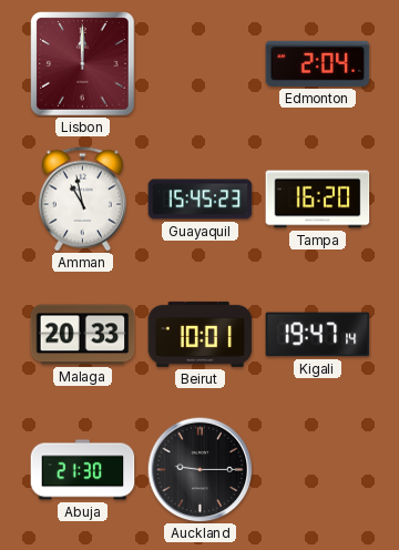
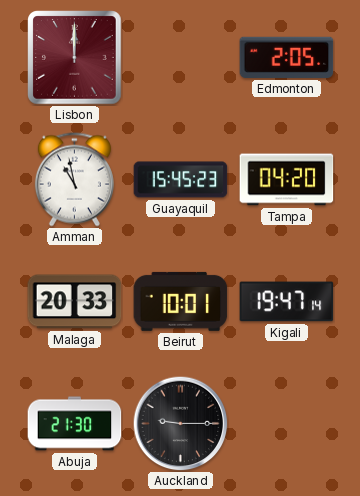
Edmonton: 2:04 -> 2:05
Tampa: 16:20 -> 04:20
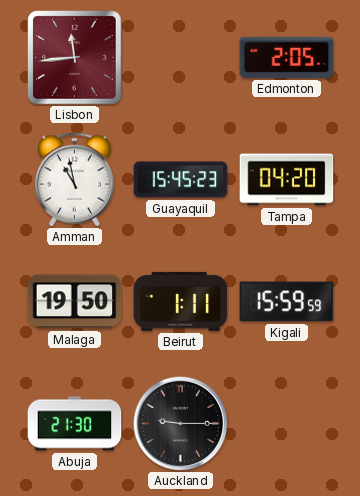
Lisbon: 12:00 -> 11:44
Malaga: 20:33 -> 19:50
Beirut: 10:01 -> 1:11
Kigali: 19:47 -> 15:59
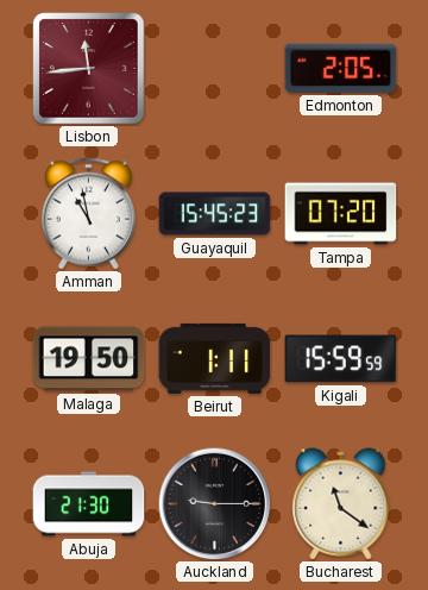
Tampa: 04:20 -> 07:20
Bucharest: none -> 11:21
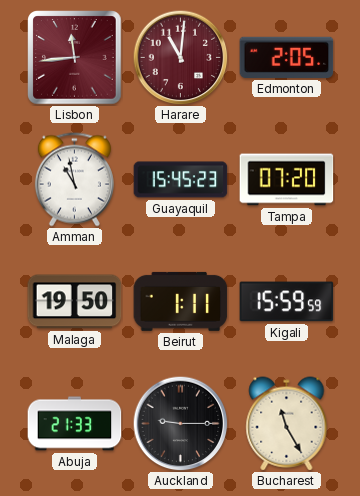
Harare: none -> 11:01
Abuja: 21:30 -> 21:33
Bucharest: 11:21 -> 11:25
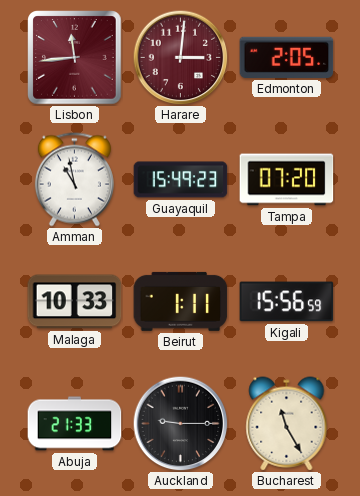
Harare: 11:01 -> 3:01
Guayaquil: 15:45 -> 15:49
Malaga: 19:50 -> 10:33
Kigali: 15:59 -> 15:56
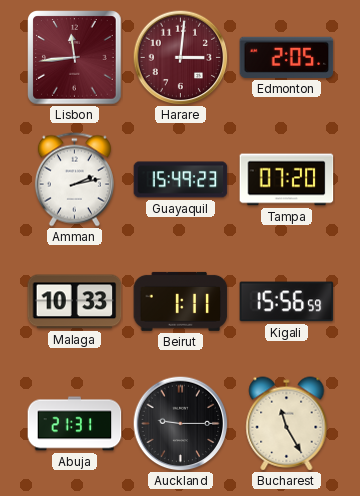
Amman: 10:58 -> 2:13
Abuja: 21:33 -> 21:31
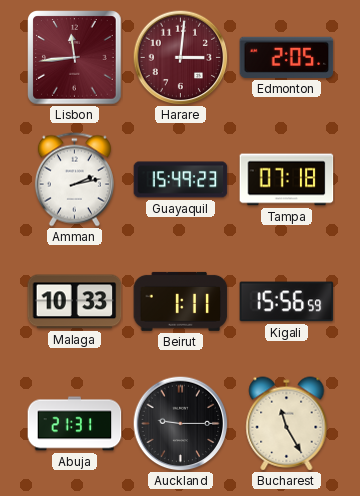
Tampa: 07:20 -> 07:18
